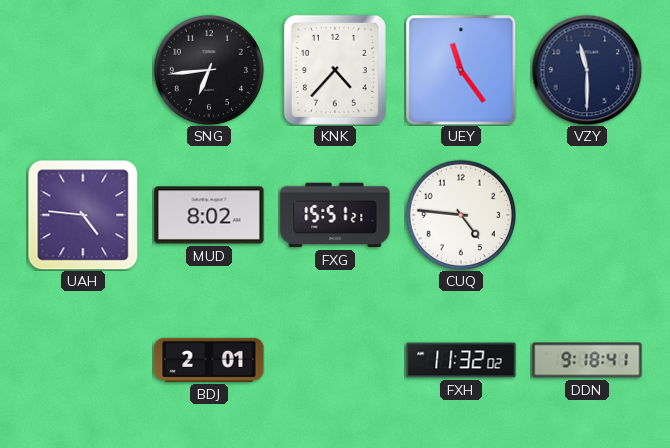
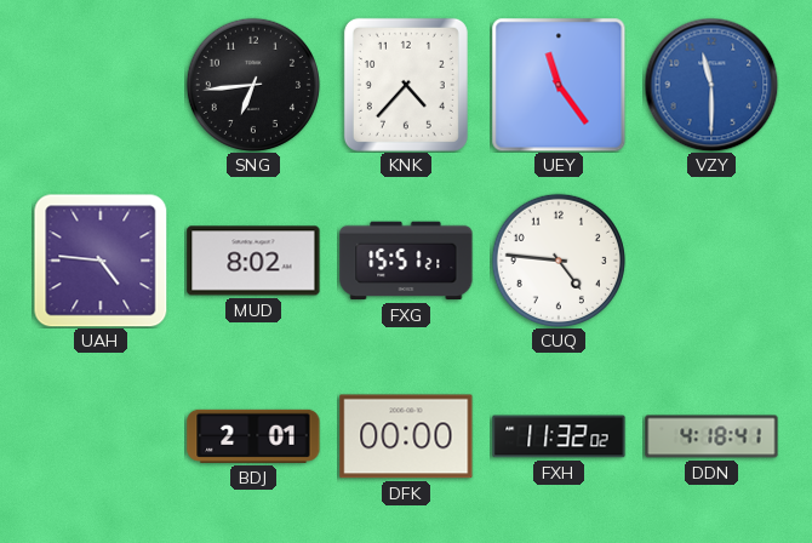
VZY dial: navy -> blue
DFK: none -> 00:00
DDN: 9:18 -> 4:18
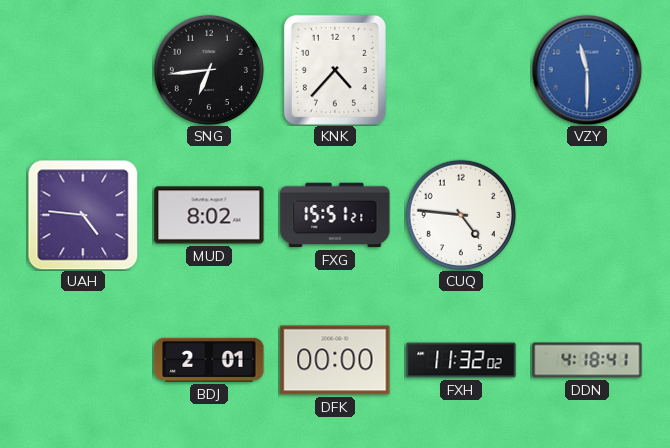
UEY: 11:24 -> none
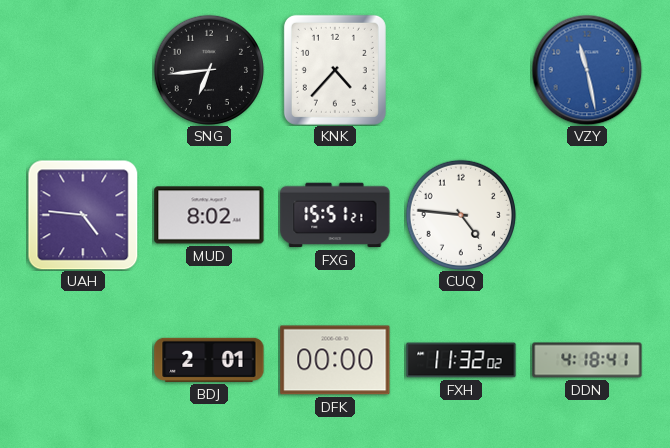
VZY: 11:30 -> 11:28
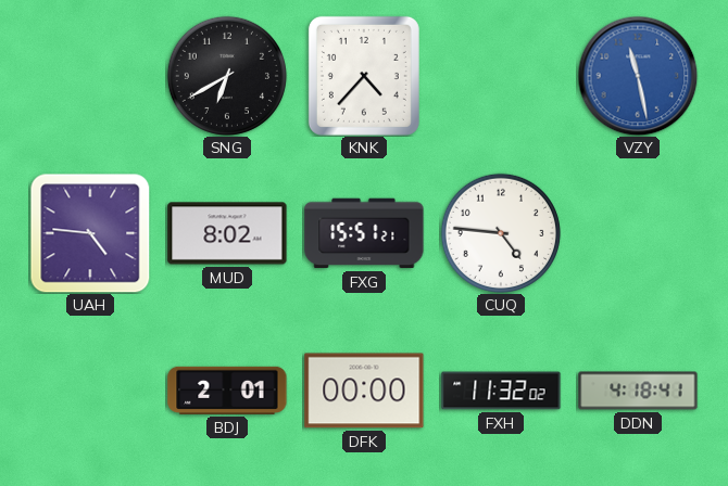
SNG: 6:44 -> 6:40
